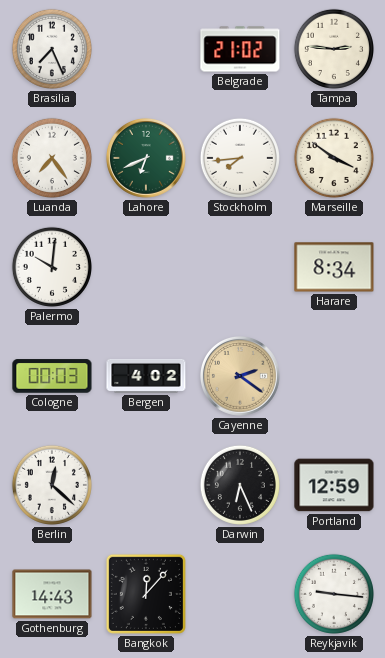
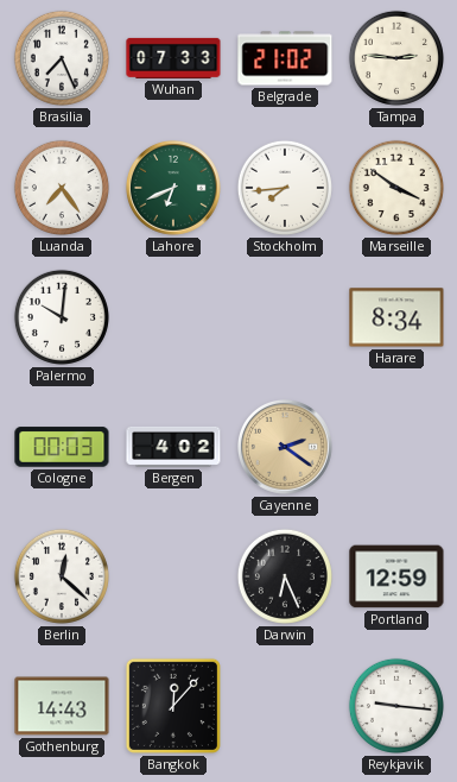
Wuhan: none -> 07:33
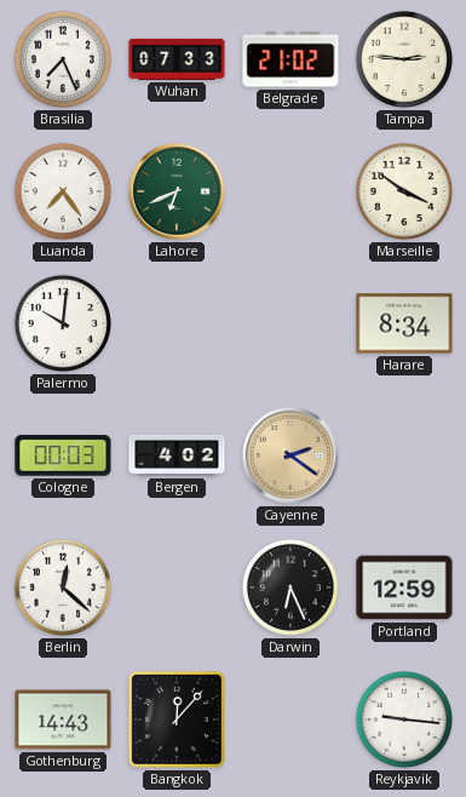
Stockholm: 7:44 -> none
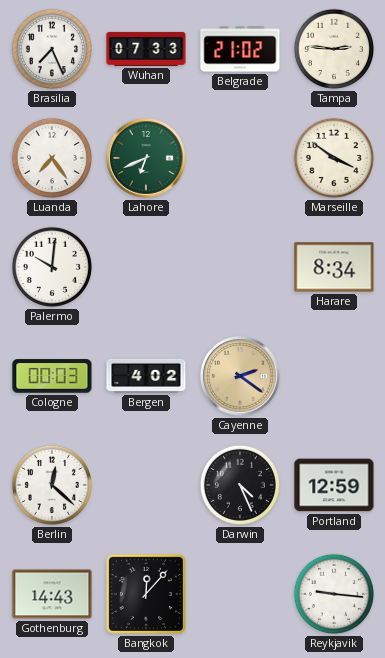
Darwin: 6:26 -> 4:26
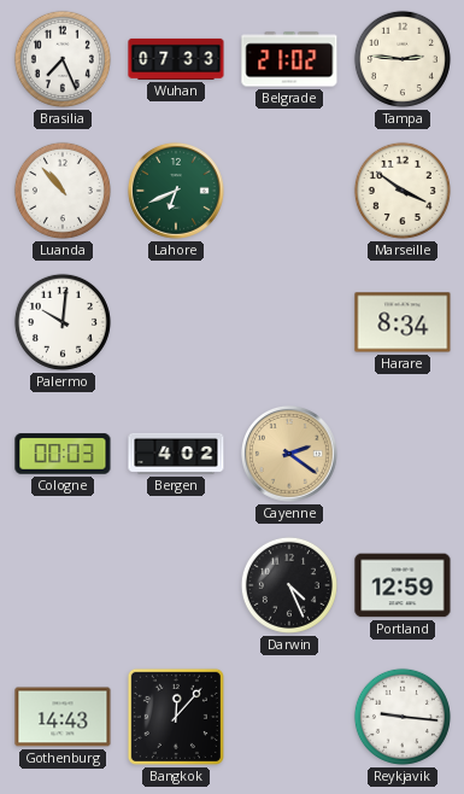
Luanda: 7:24 -> 10:53
Berlin: 12:22 -> none
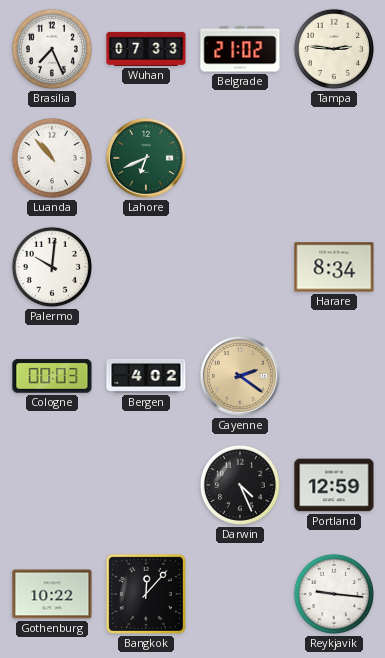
Marseille: 3:51 -> none
Gothenburg: 14:43 -> 10:22
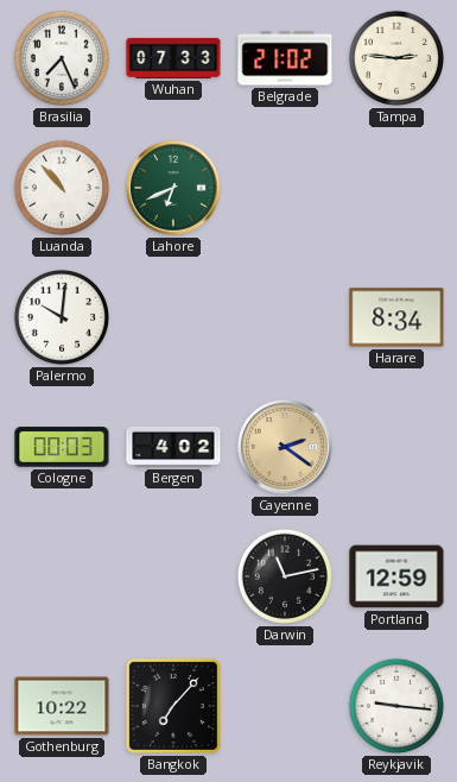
Darwin: 4:26 -> 11:13
Bangkok: 12:07 -> 7:07
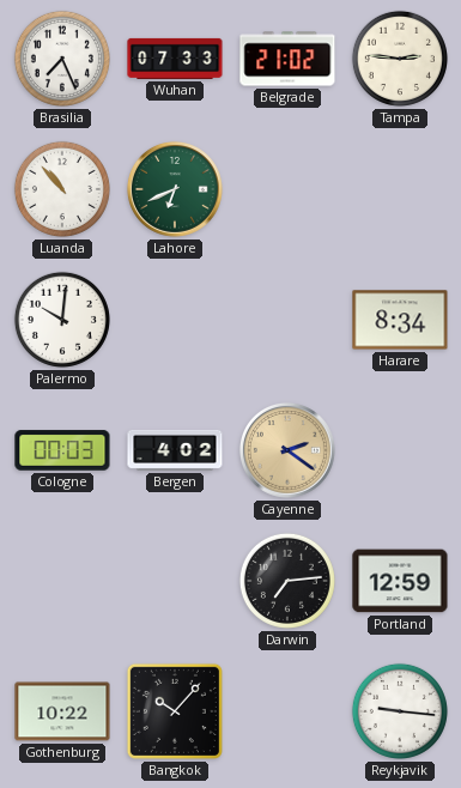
Darwin: 11:13 -> 7:14
Bangkok: 7:07 -> 10:07
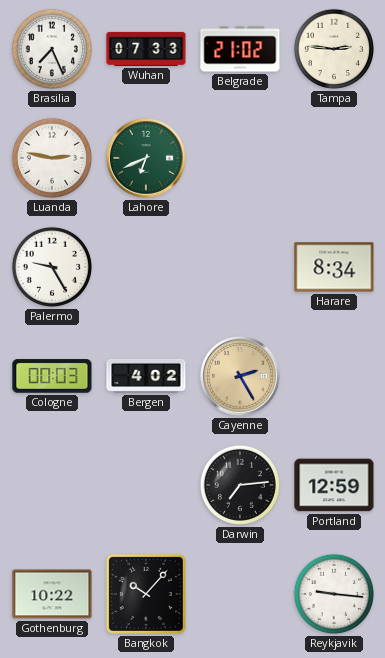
Luanda: 10:53 -> 2:47
Palermo: 10:01 -> 9:25
Cayenne: 2:21 -> 2:25
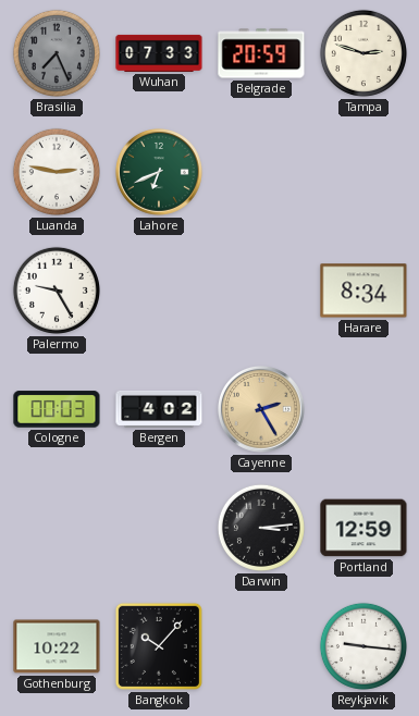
Brasilia dial: white -> grey
Belgrade: 21:02 -> 20:59
Tampa: 2:46 -> 2:48
Darwin: 7:14 -> 3:14
